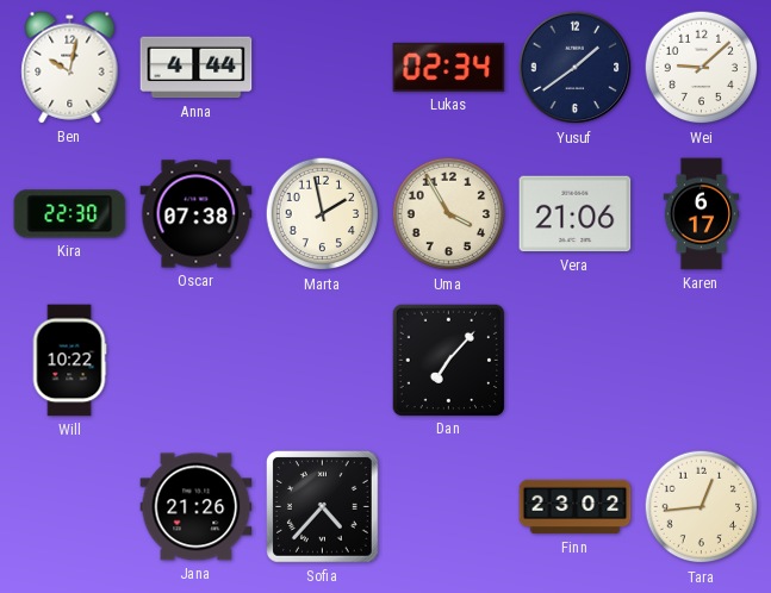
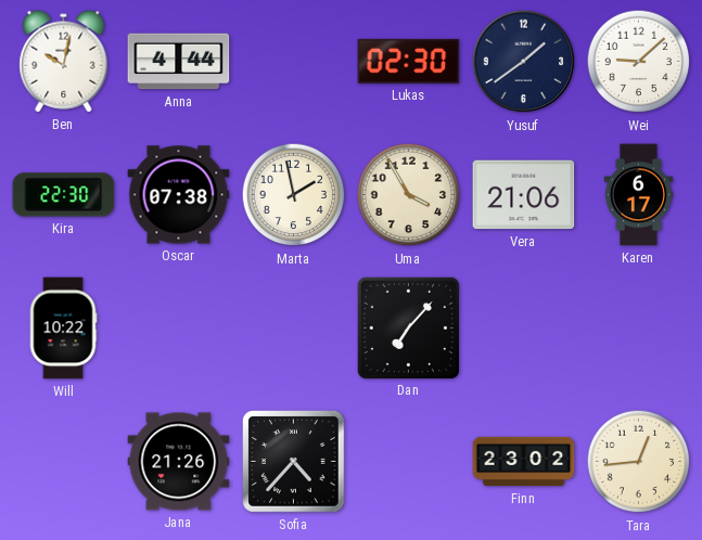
Lukas: 02:34 -> 02:30
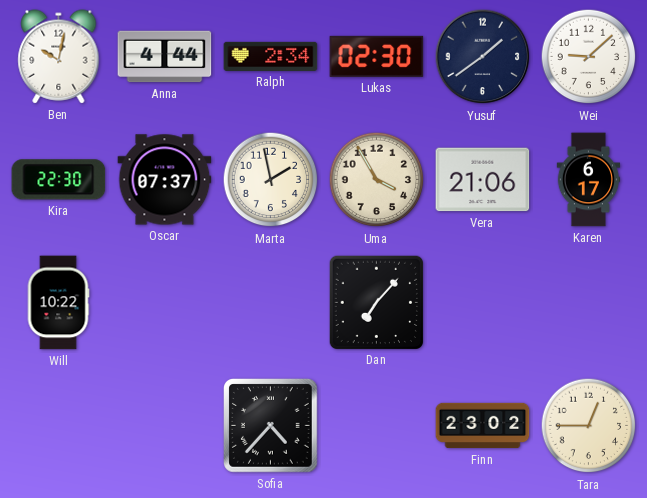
Ralph: none -> 2:34
Oscar: 07:38 -> 07:37
Jana: 21:26 -> none
Tara: 12:44 -> 12:45
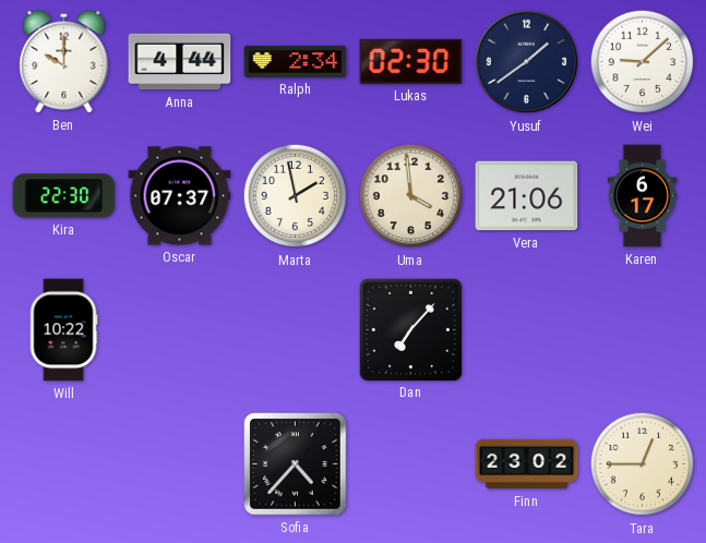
Ben: 10:02 -> 10:00
Uma: 3:55 -> 3:59
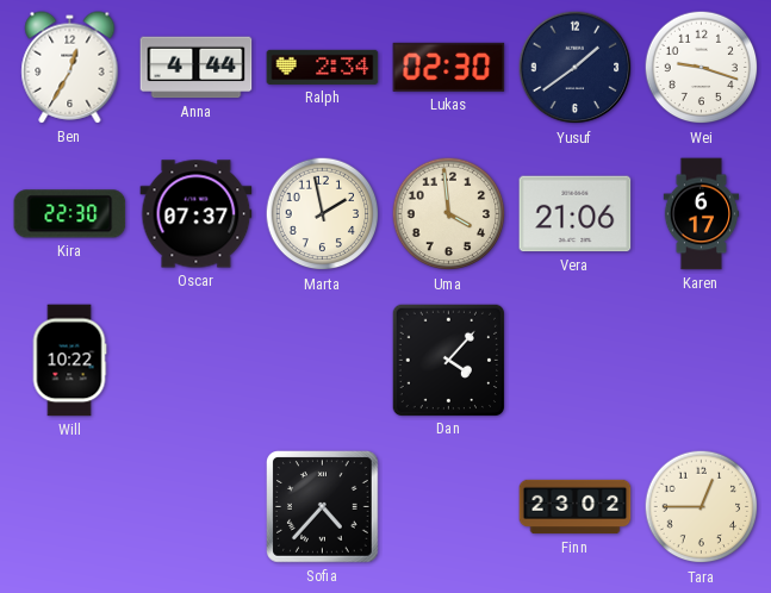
Ben: 10:00 -> 12:35
Wei: 9:08 -> 9:18
Dan: 7:07 -> 4:07
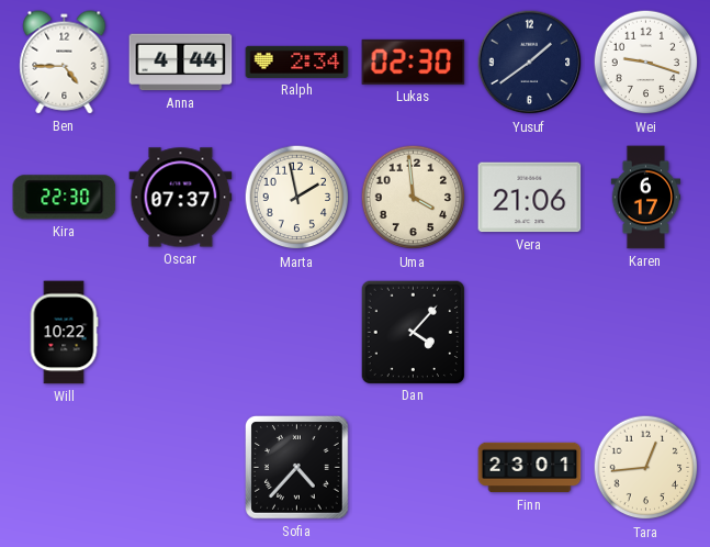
Ben: 12:35 -> 4:45
Finn: 23:02 -> 23:01
Tara: 12:45 -> 12:44
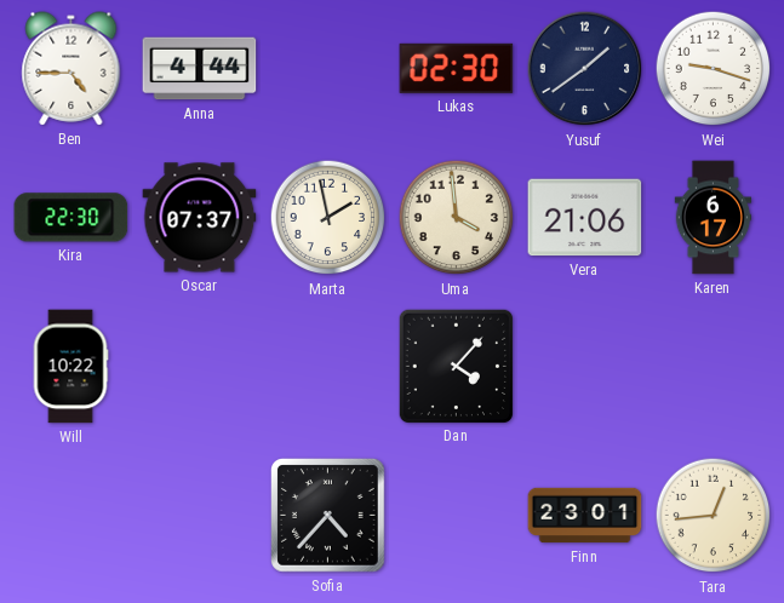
Ralph: 2:34 -> none
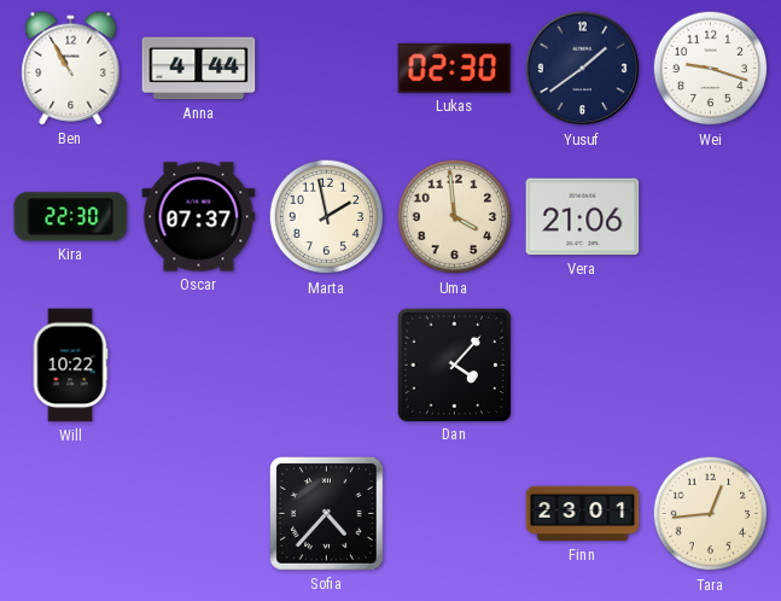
Ben: 4:45 -> 10:55
Karen: 6:17 -> none
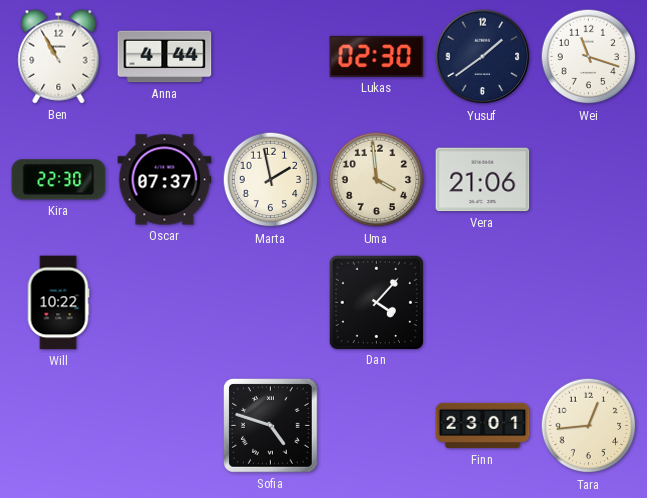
Wei: 9:18 -> 11:18
Sofia: 4:37 -> 4:48
